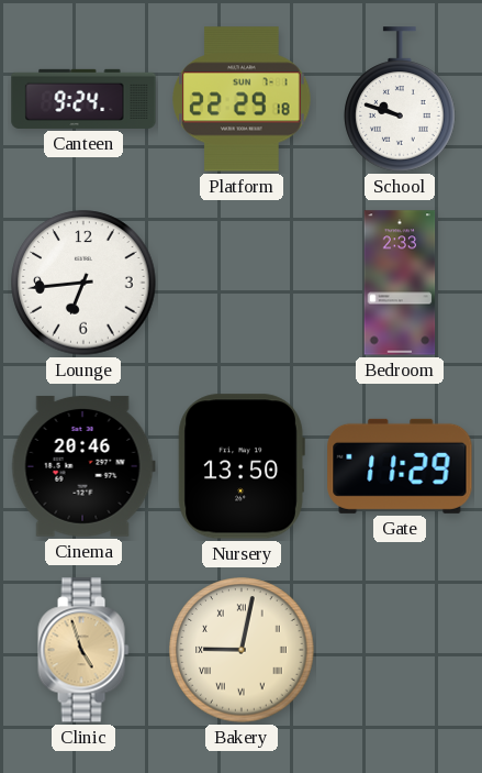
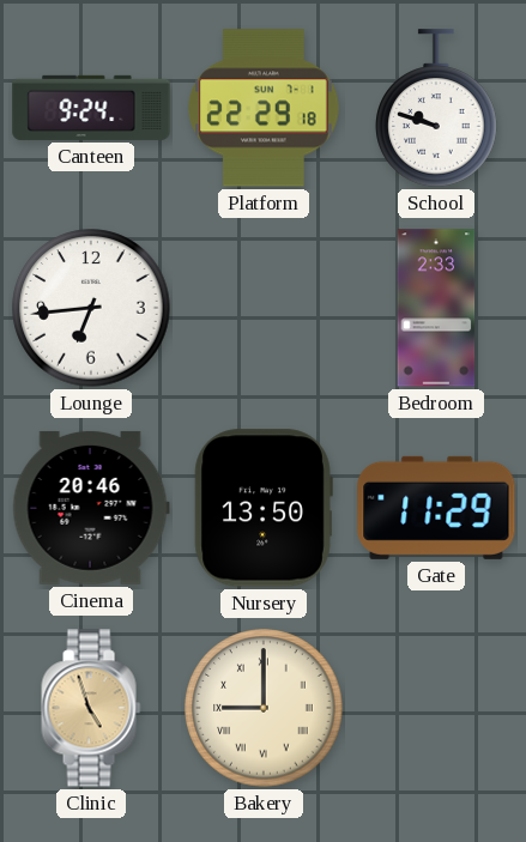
Bakery: 9:02 -> 9:00
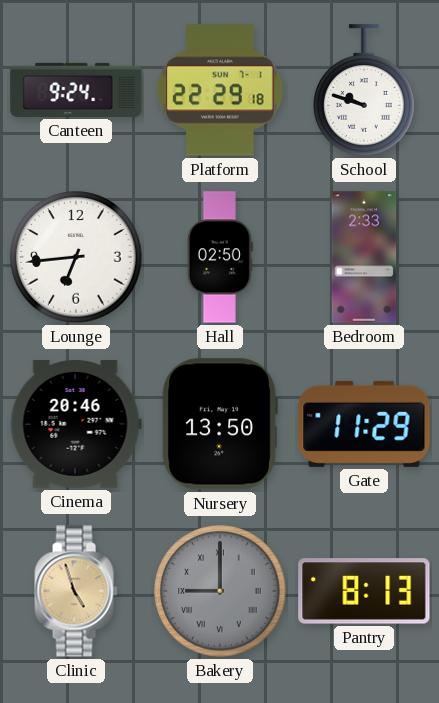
Hall: none -> 02:50
Bakery dial: cream -> grey
Pantry: none -> 8:13
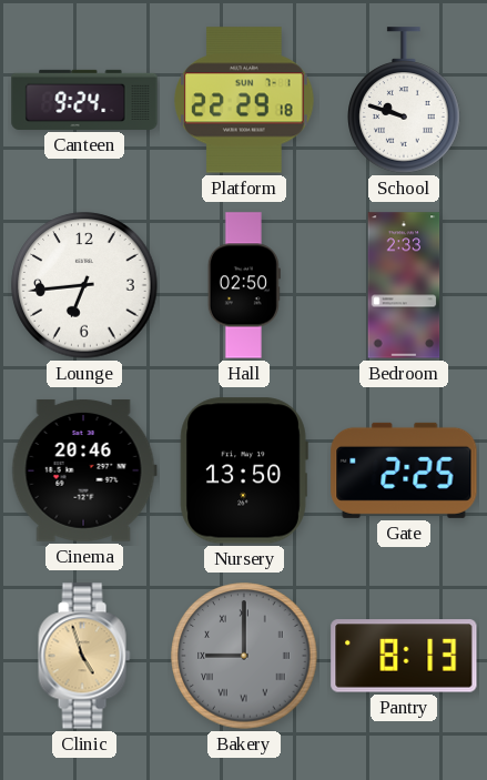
Gate: 11:29 -> 2:25
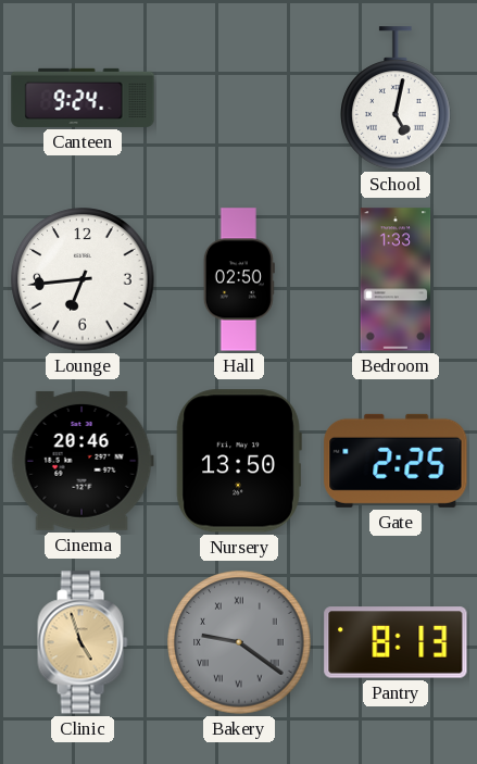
Platform: 22:29 -> none
School: 9:48 -> 5:02
Bedroom: 2:33 -> 1:33
Bakery: 9:00 -> 9:21
